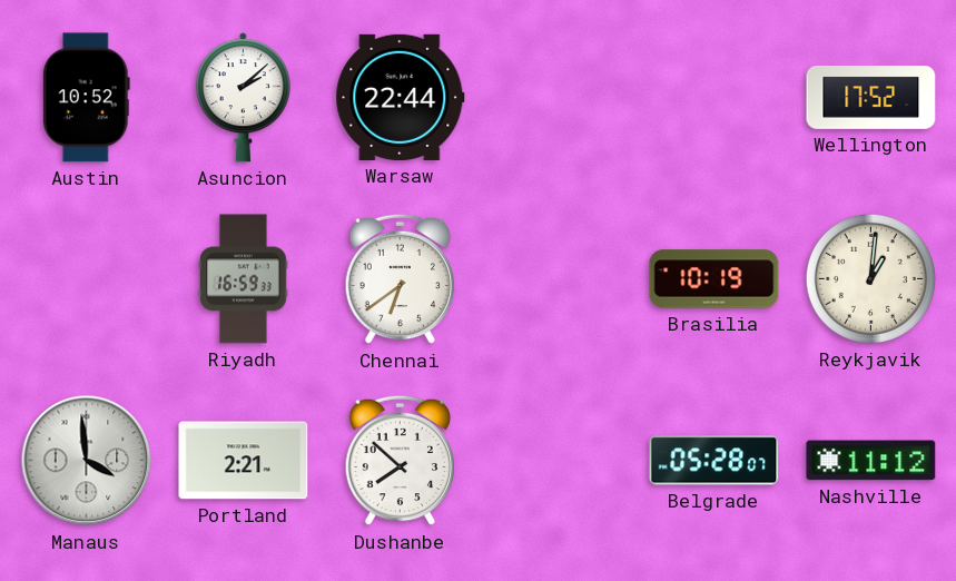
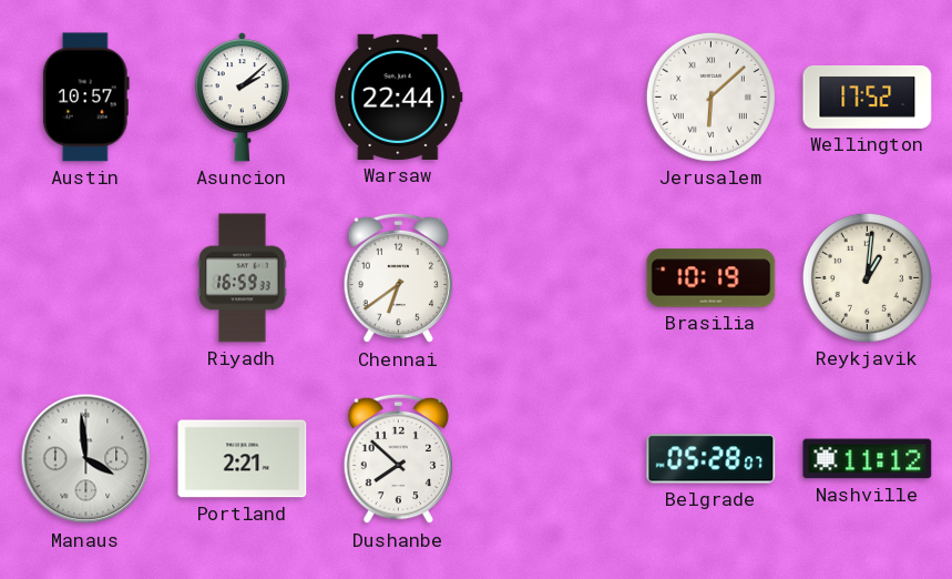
Austin: 10:52 -> 10:57
Jerusalem: none -> 6:08
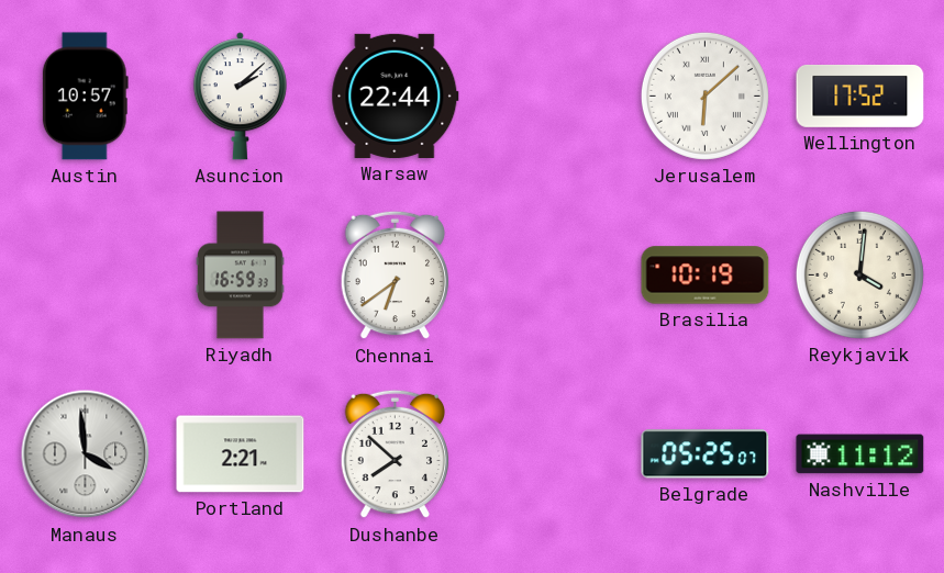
Reykjavik: 1:01 -> 4:01
Belgrade: 05:28 -> 05:25
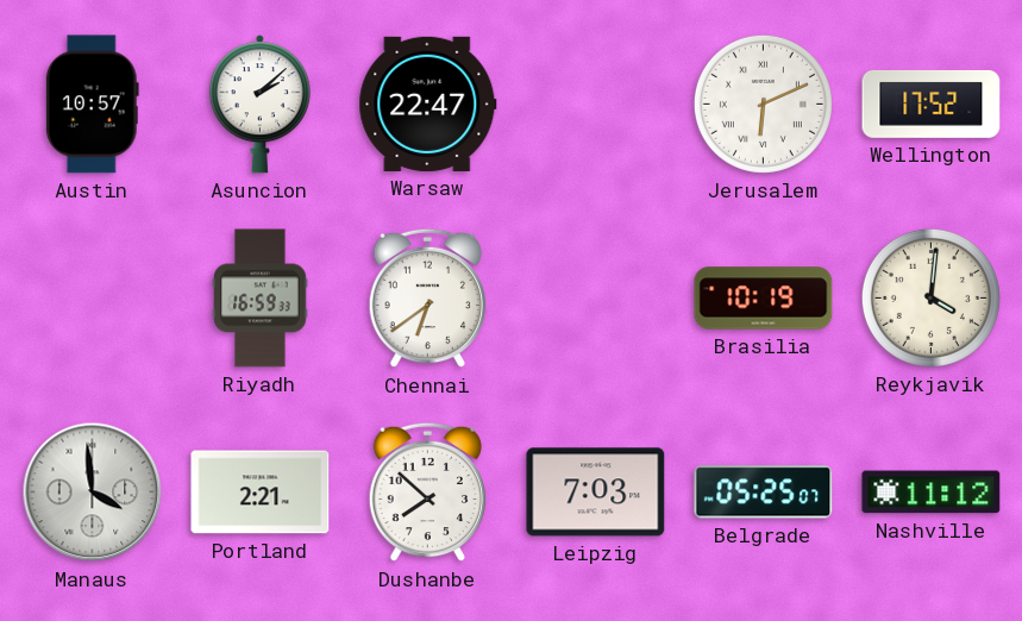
Warsaw: 22:44 -> 22:47
Jerusalem: 6:08 -> 6:11
Leipzig: none -> 7:03
